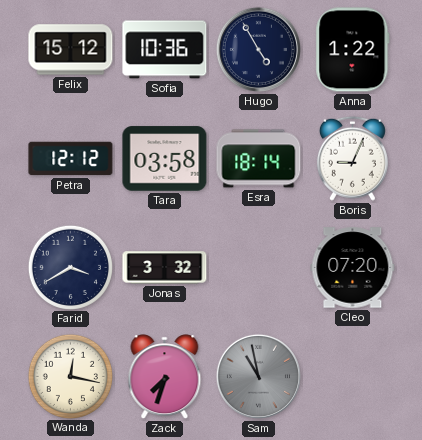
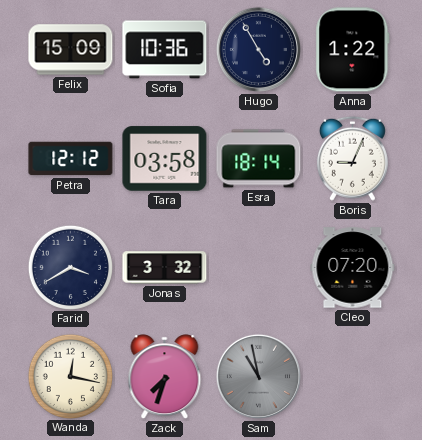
Felix: 15:12 -> 15:09
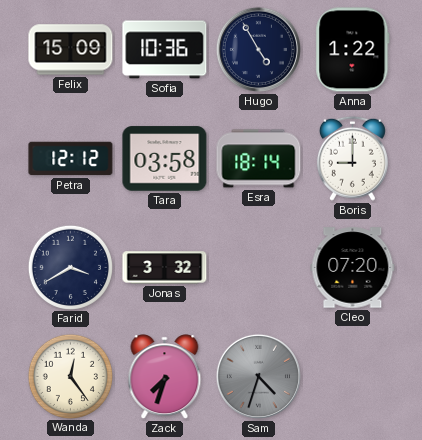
Boris: 9:04 -> 9:00
Wanda: 12:17 -> 12:24
Sam: 10:58 -> 4:33
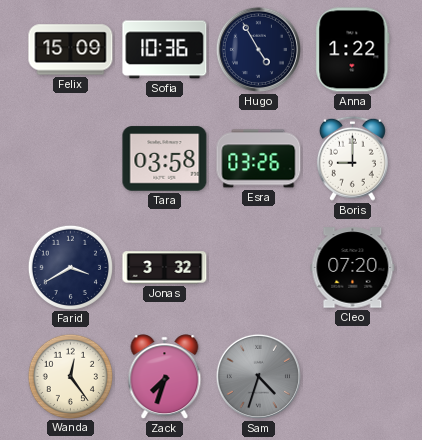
Petra: 12:12 -> none
Esra: 18:14 -> 03:26
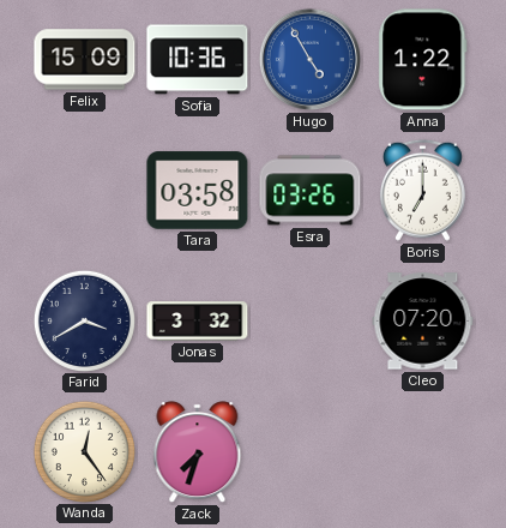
Hugo dial: navy -> blue
Boris: 9:00 -> 7:00
Sam: 4:33 -> none
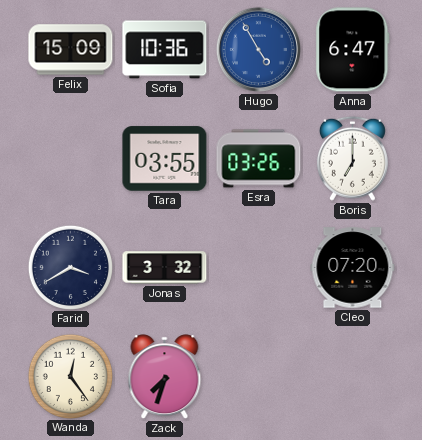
Anna: 1:22 -> 6:47
Tara: 03:58 -> 03:55
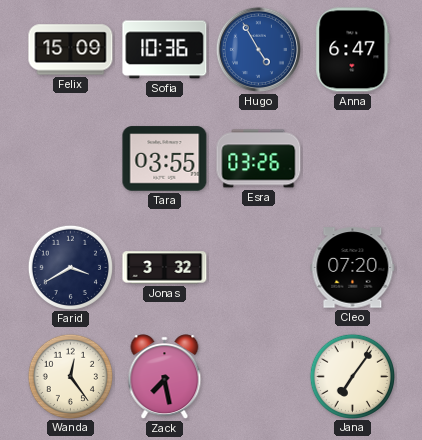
Boris: 7:00 -> none
Zack: 7:33 -> 7:28
Jana: none -> 7:06
